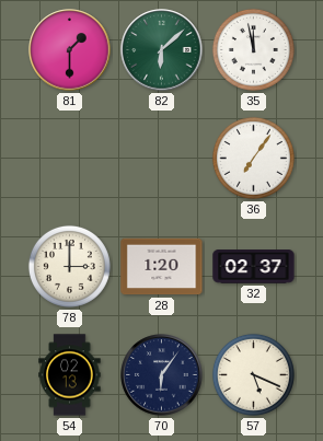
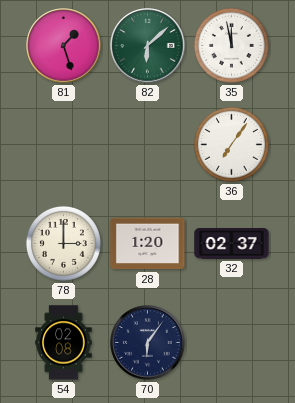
81: 1:30 -> 1:27
54: 02:13 -> 02:08
57: 5:19 -> none
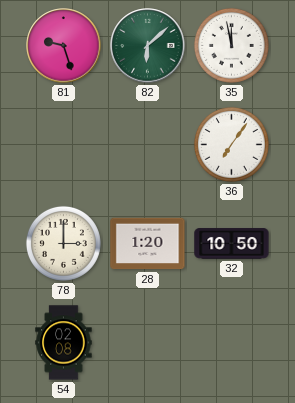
81: 1:27 -> 9:27
32: 02:37 -> 10:50
70: 6:06 -> none
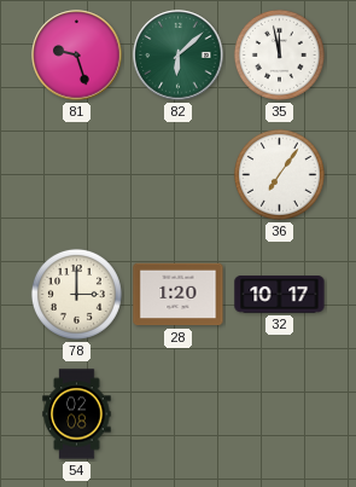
32: 10:50 -> 10:17
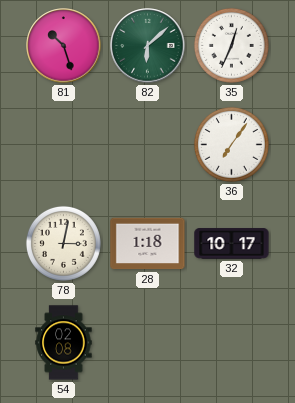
81: 9:27 -> 10:27
35: 11:58 -> 12:34
78: 3:00 -> 3:02
28: 1:20 -> 1:18
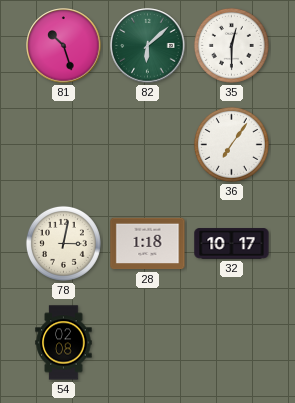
35: 12:34 -> 12:30
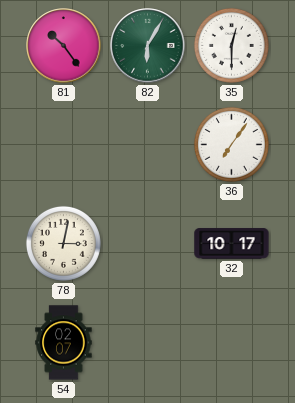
81: 10:27 -> 10:24
82: 6:08 -> 6:05
28: 1:18 -> none
54: 02:08 -> 02:07
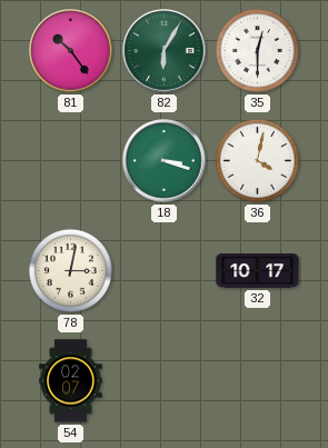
18: none -> 3:18
36: 7:06 -> 4:02
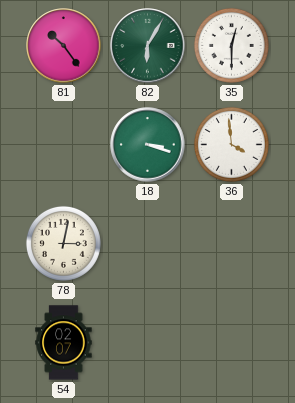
36: 4:02 -> 3:59
32: 10:17 -> none
